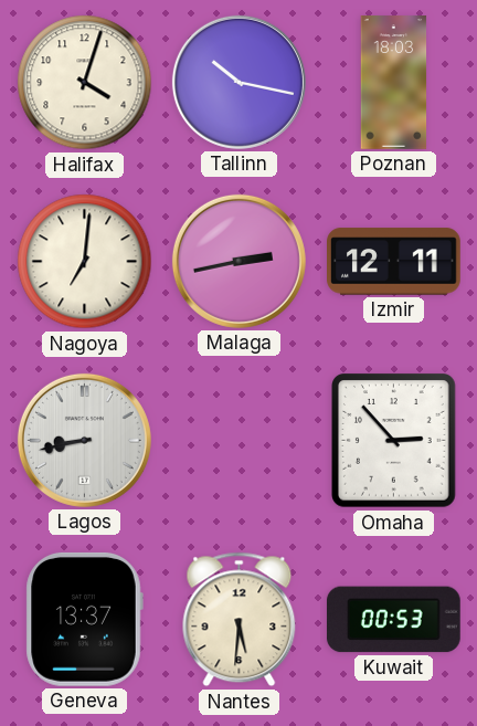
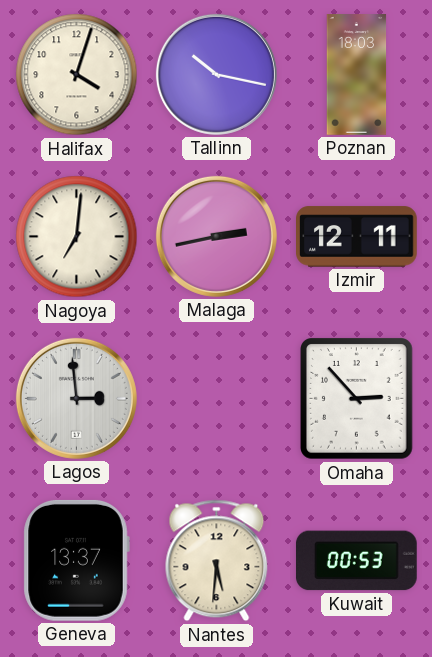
Lagos: 8:43 -> 2:59
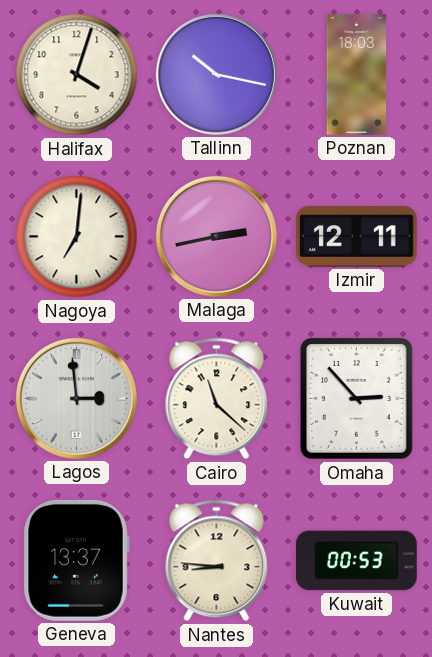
Cairo: none -> 11:22
Nantes: 5:31 -> 8:46
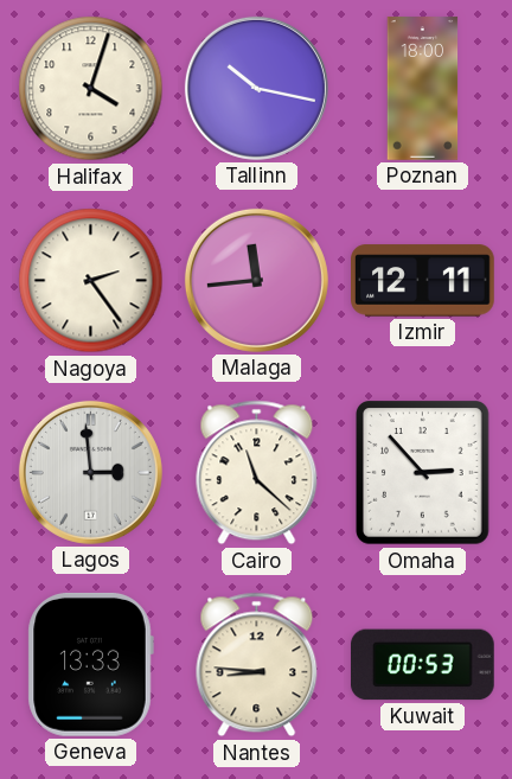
Poznan: 18:03 -> 18:00
Nagoya: 7:01 -> 2:24
Malaga: 2:43 -> 11:44
Geneva: 13:37 -> 13:33
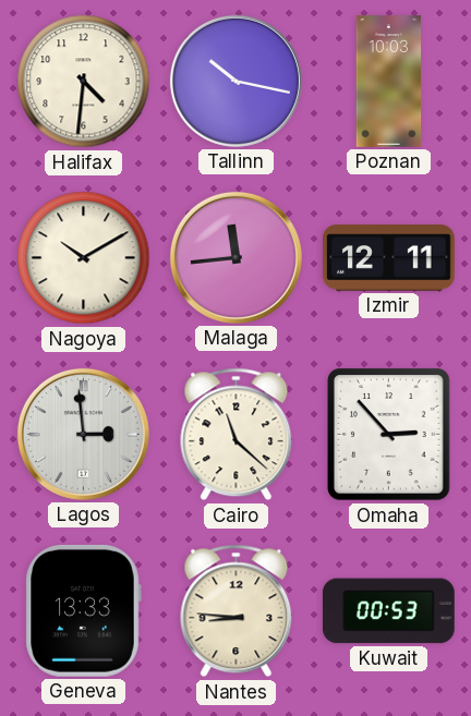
Halifax: 4:03 -> 4:31
Poznan: 18:00 -> 10:03
Nagoya: 2:24 -> 10:10
